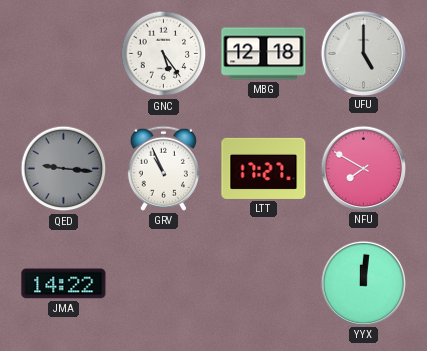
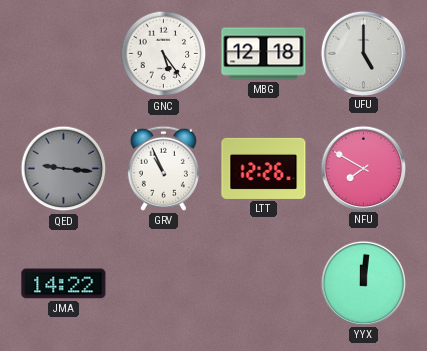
LTT: 17:27 -> 12:26
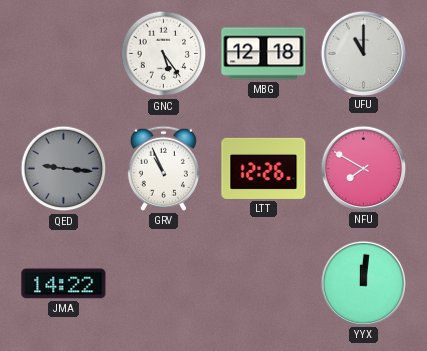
UFU: 5:00 -> 11:00
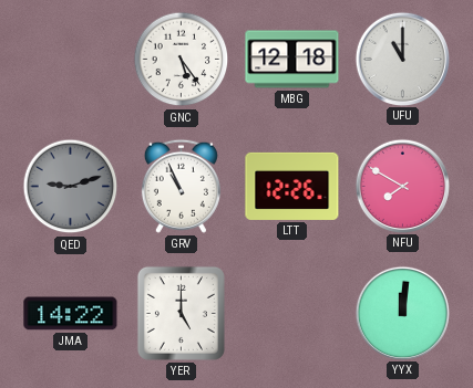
QED: 9:16 -> 9:12
YER: none -> 5:00
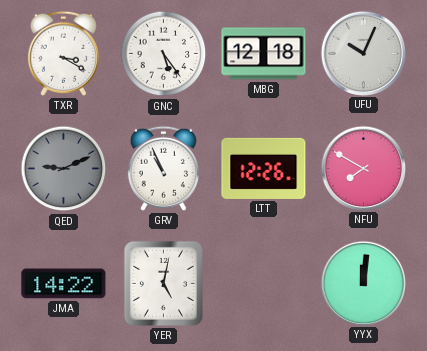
TXR: none -> 3:20
UFU: 11:00 -> 10:04
QED: 9:12 -> 9:11
YER: 5:00 -> 5:02
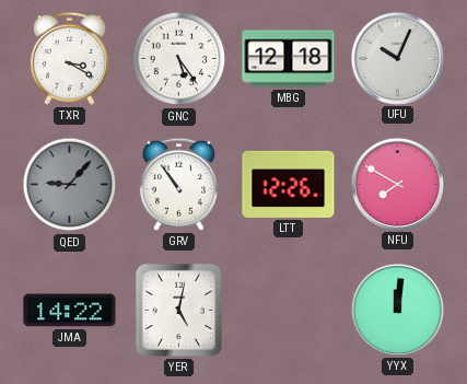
QED: 9:11 -> 9:07
GRV: 10:56 -> 10:54
